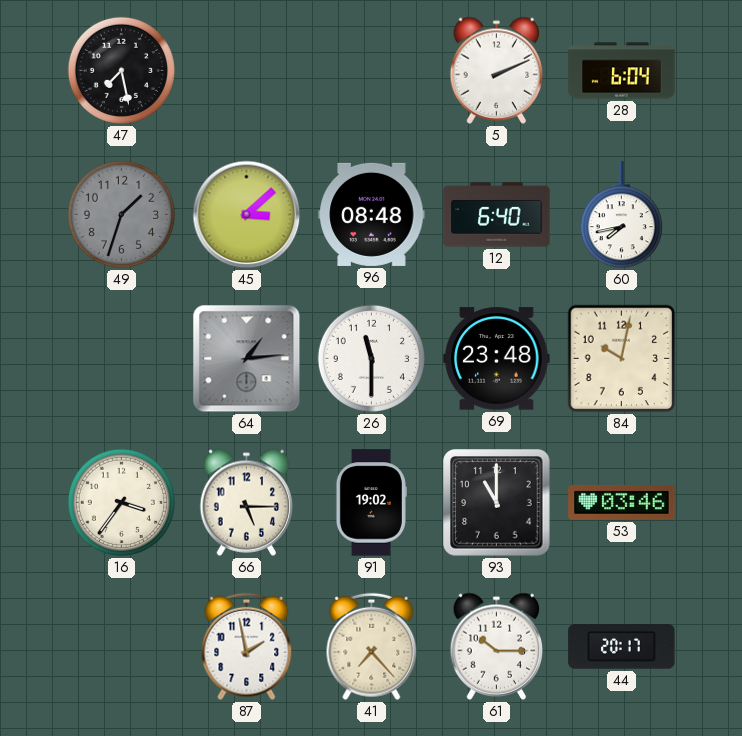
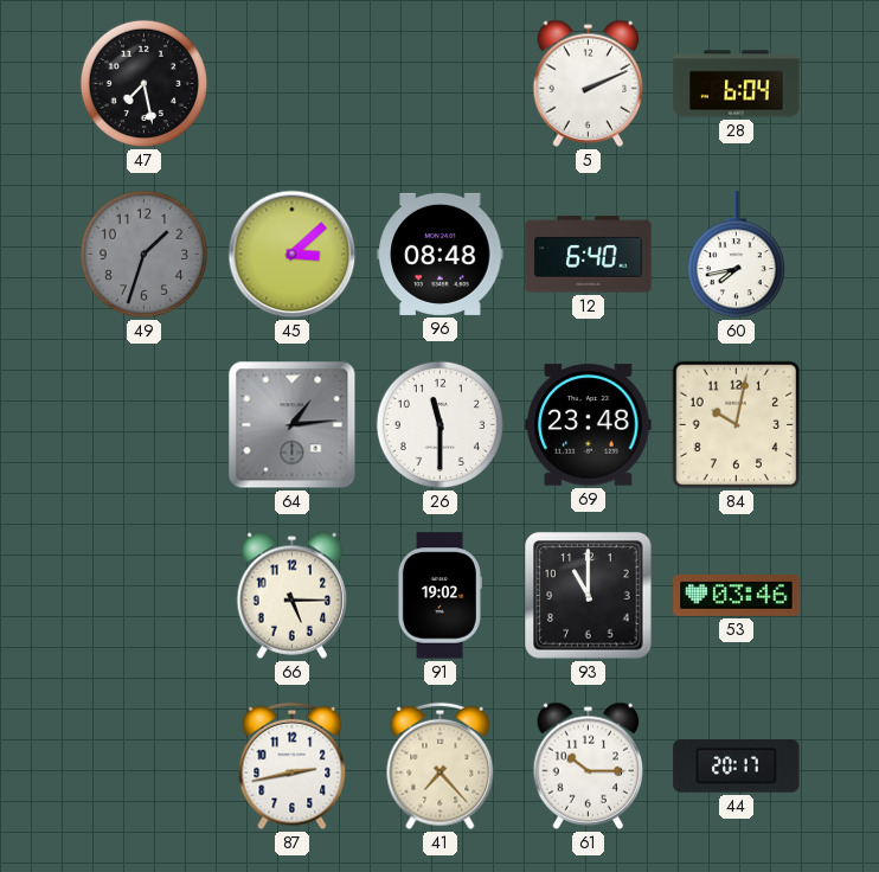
16: 3:36 -> none
87: 1:58 -> 2:43
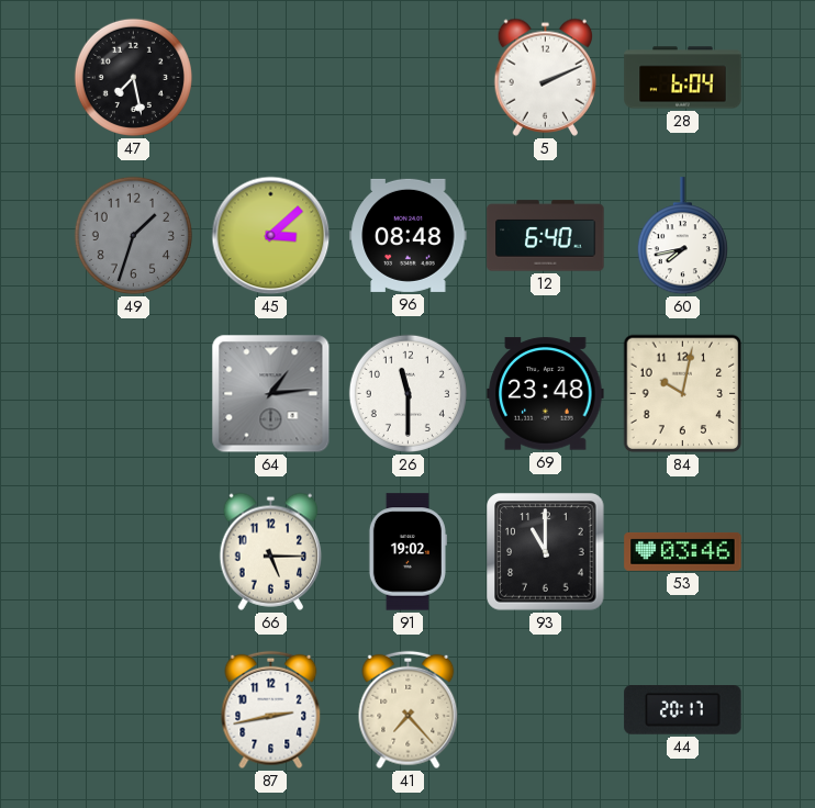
61: 10:15 -> none
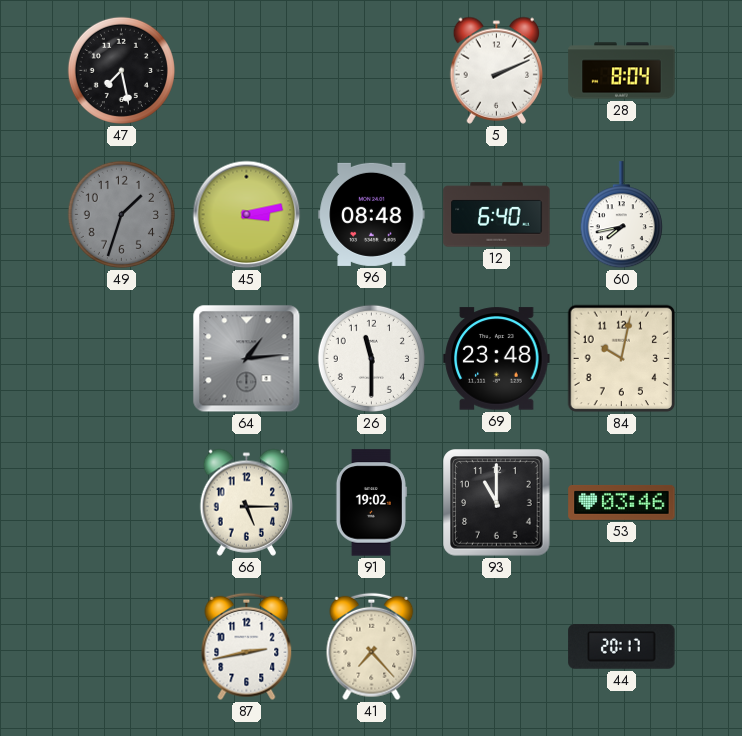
28: 6:04 -> 8:04
45: 3:08 -> 3:13
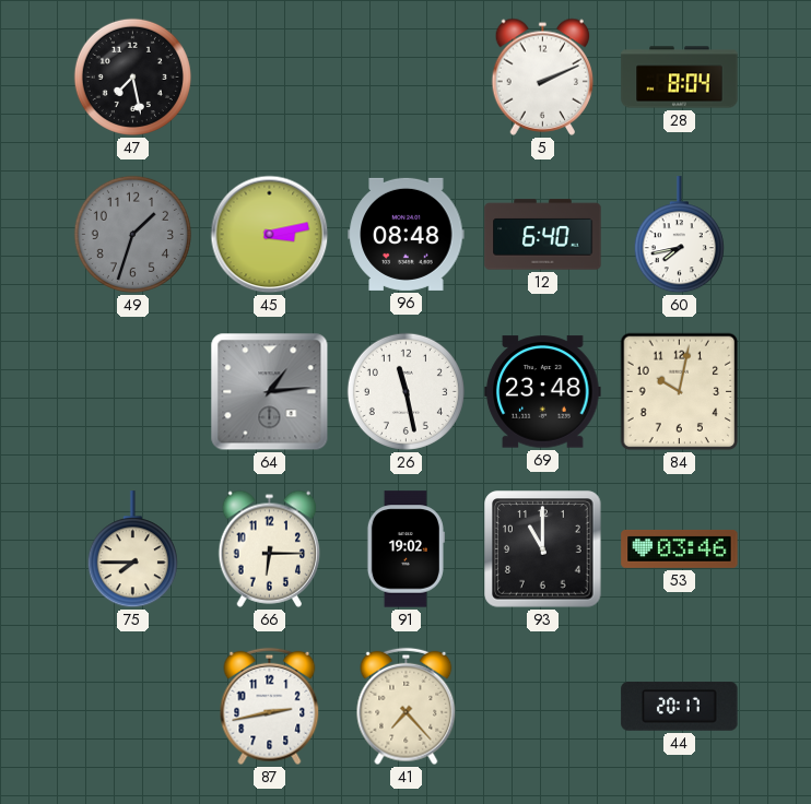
26: 11:30 -> 11:28
75: none -> 7:45
66: 5:15 -> 6:15
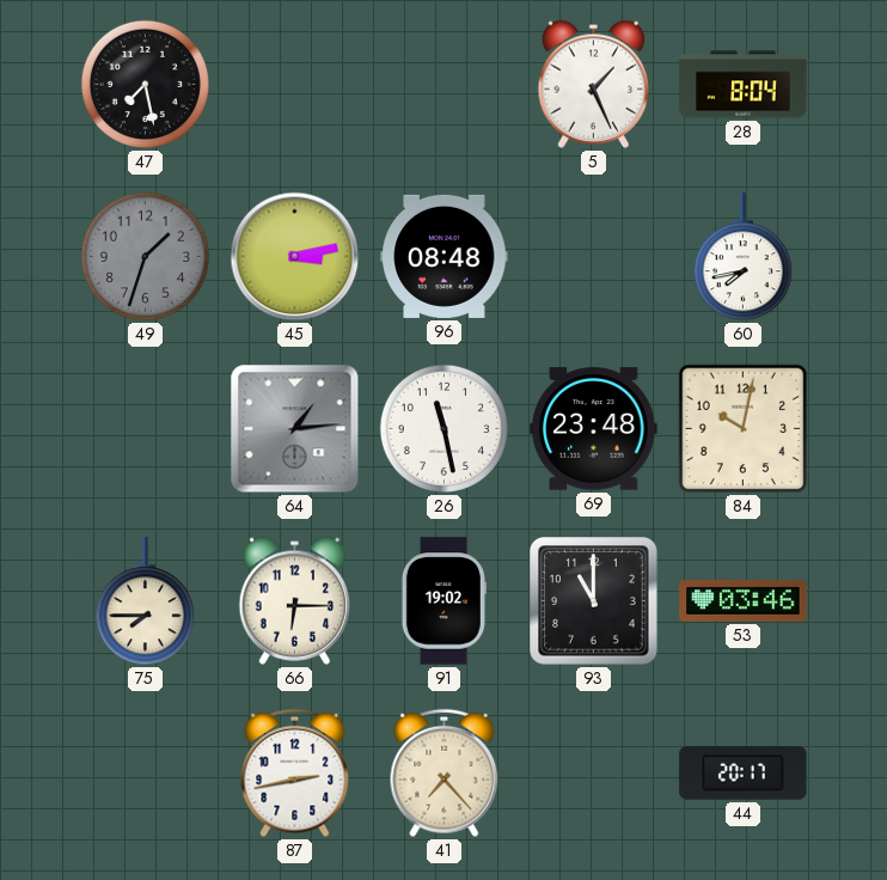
5: 2:11 -> 1:26
12: 6:40 -> none
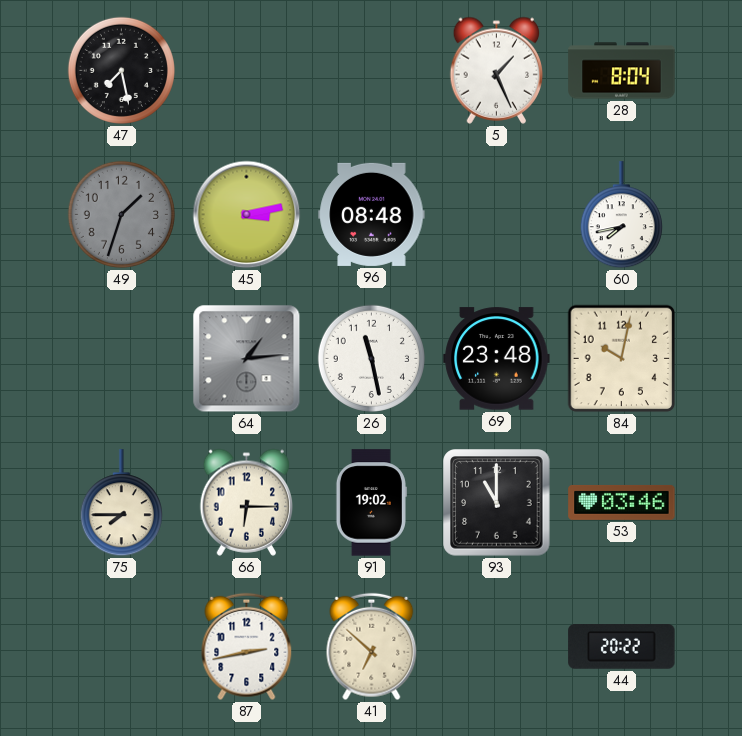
41: 7:23 -> 6:52
44: 20:17 -> 20:22
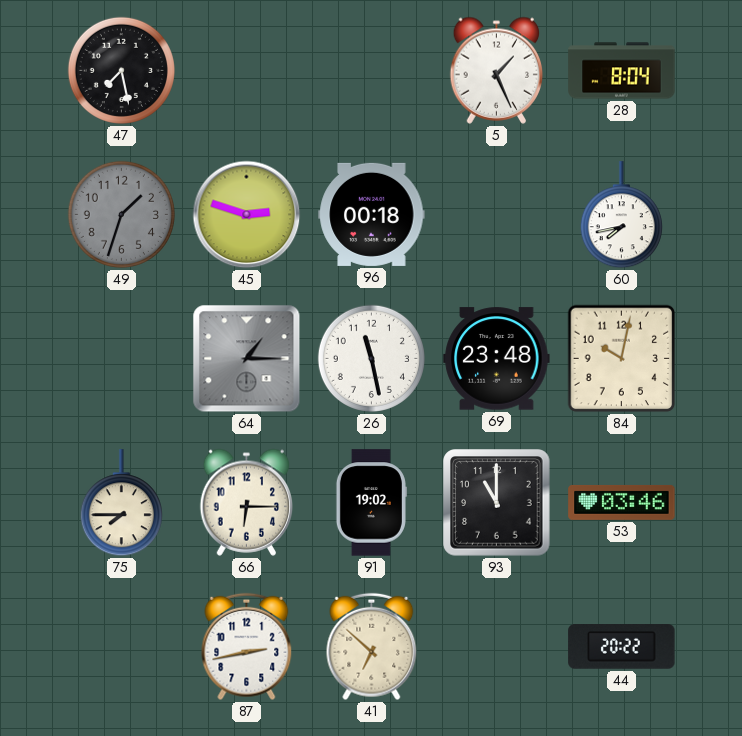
45: 3:13 -> 2:48
96: 08:48 -> 00:18
64: 1:14 -> 1:15
